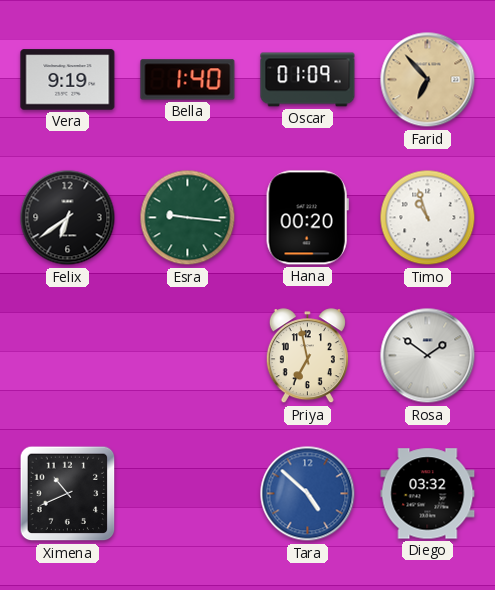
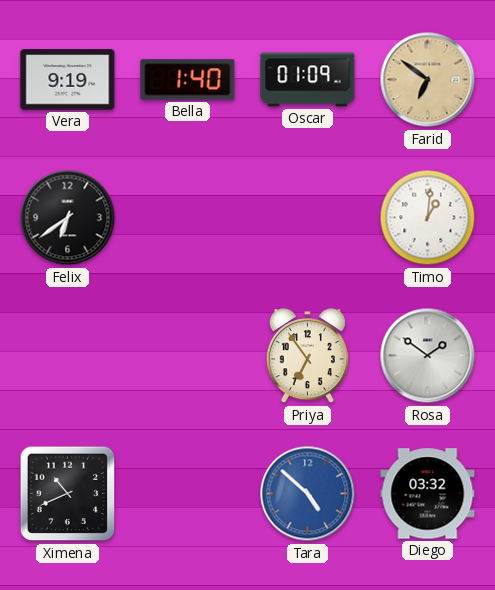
Farid: 6:53 -> 6:51
Esra: 9:16 -> none
Hana: 00:20 -> none
Timo: 10:57 -> 1:01
Priya: 6:58 -> 6:54
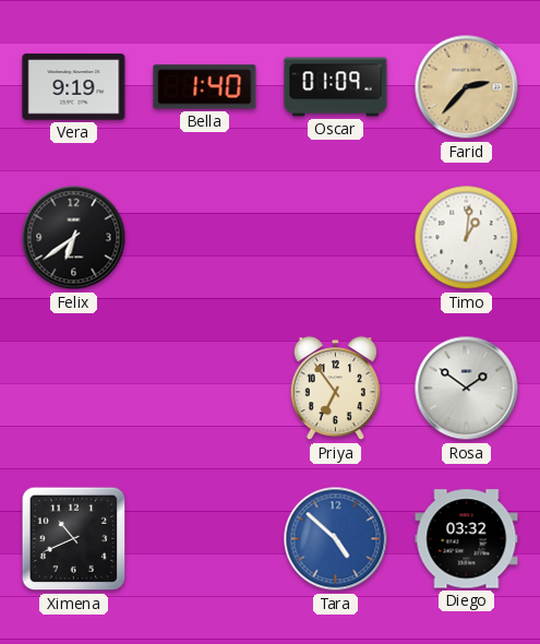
Farid: 6:51 -> 2:37
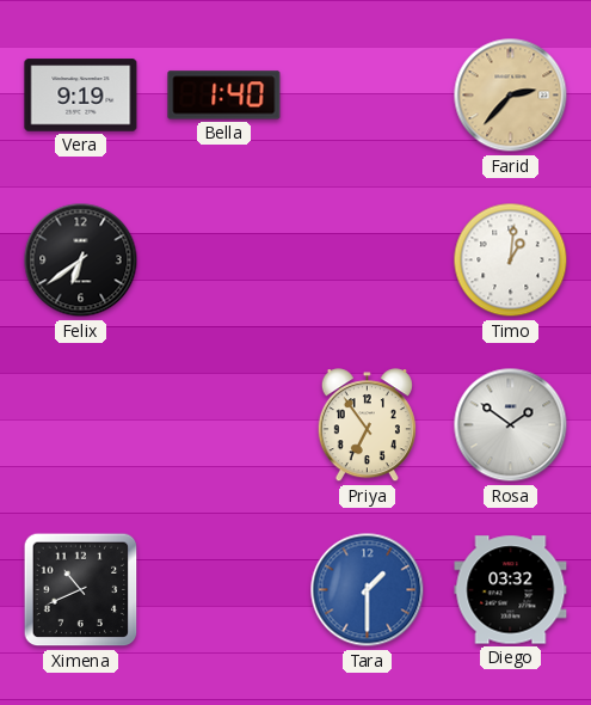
Oscar: 01:09 -> none
Tara: 4:52 -> 1:30
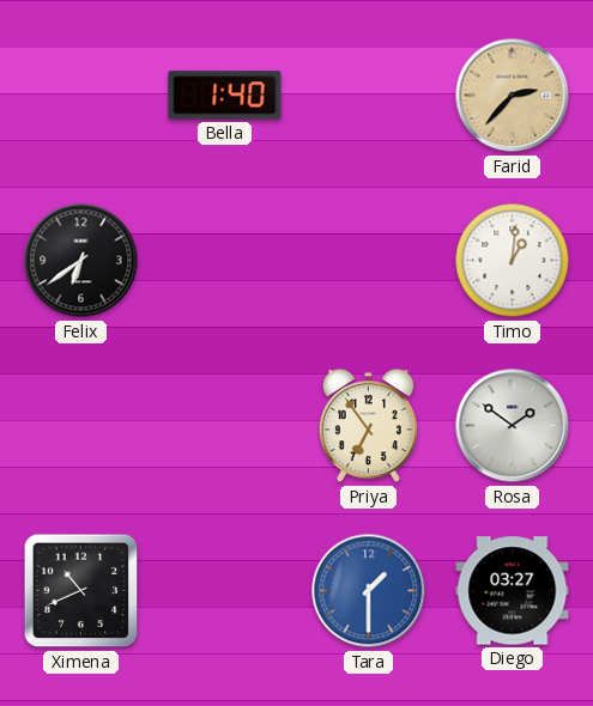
Vera: 9:19 -> none
Diego: 03:32 -> 03:27
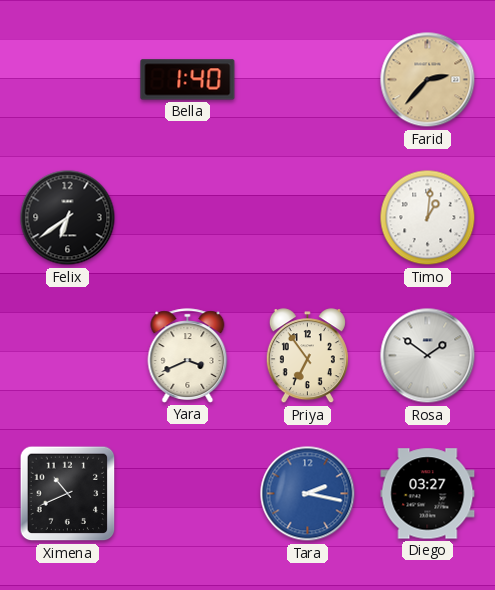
Yara: none -> 3:41
Tara: 1:30 -> 2:17
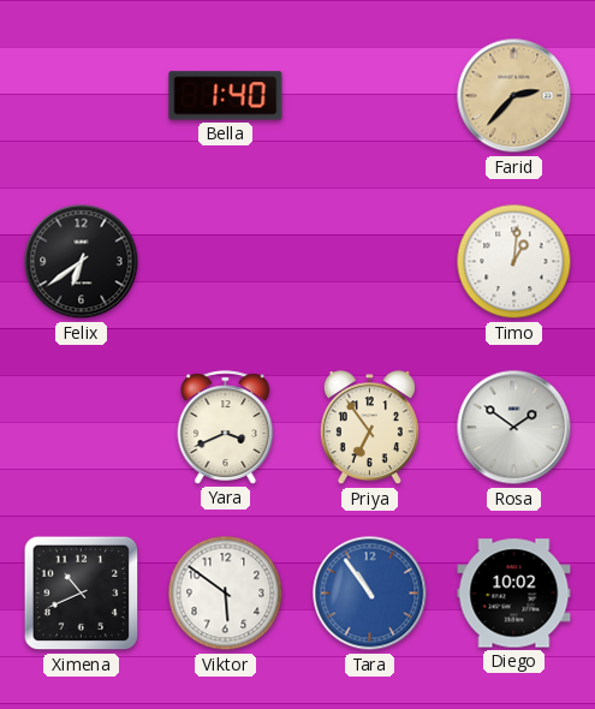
Viktor: none -> 5:51
Tara: 2:17 -> 10:54
Diego: 03:27 -> 10:02
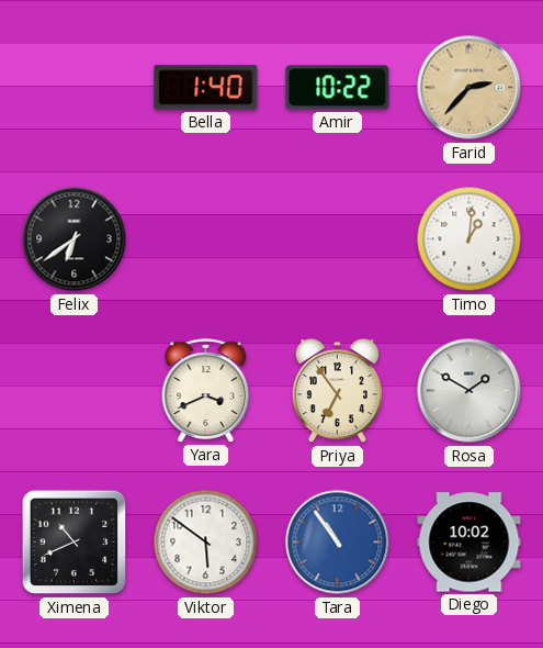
Amir: none -> 10:22
Rosa: 1:51 -> 1:50
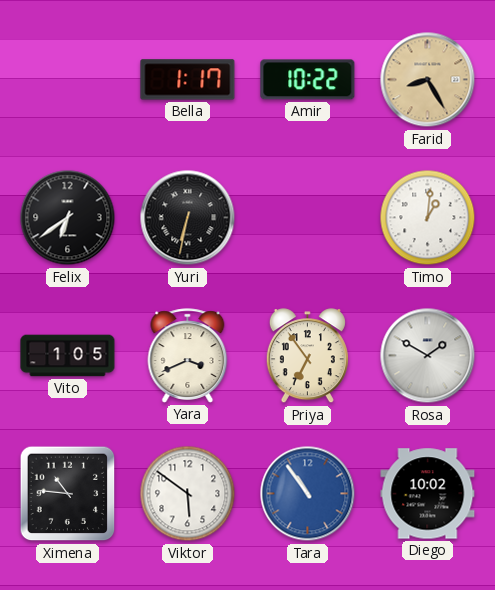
Bella: 1:40 -> 1:17
Farid: 2:37 -> 8:25
Yuri: none -> 6:32
Vito: none -> 1:05
Ximena: 10:41 -> 10:46
